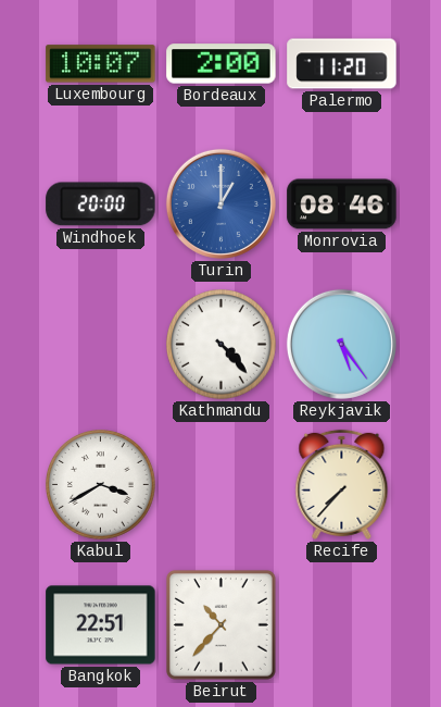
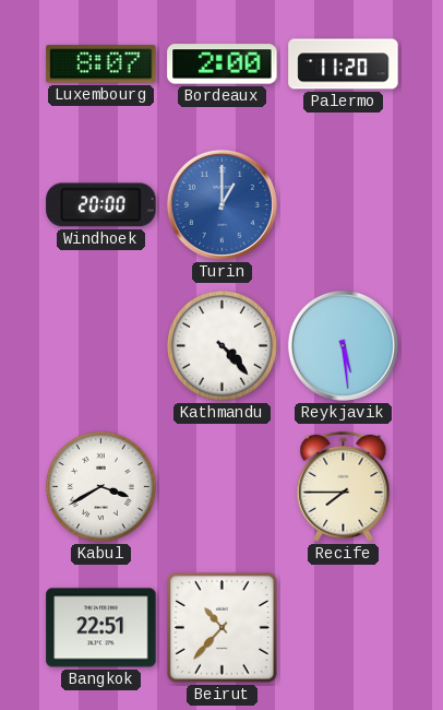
Luxembourg: 10:07 -> 8:07
Monrovia: 08:46 -> none
Reykjavik: 5:24 -> 5:29
Recife: 7:37 -> 7:45
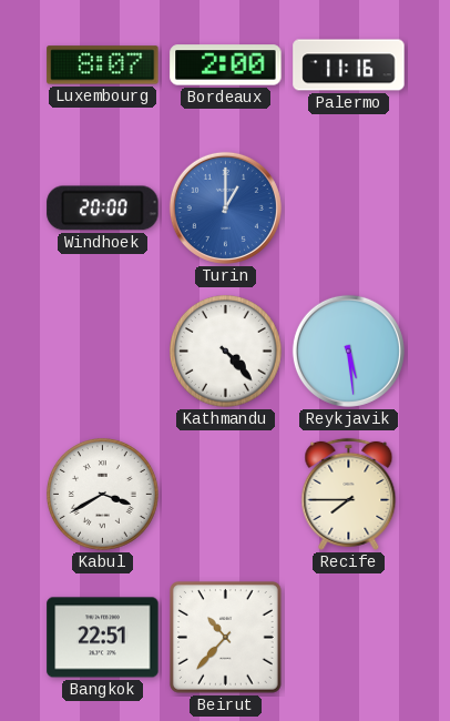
Palermo: 11:20 -> 11:16
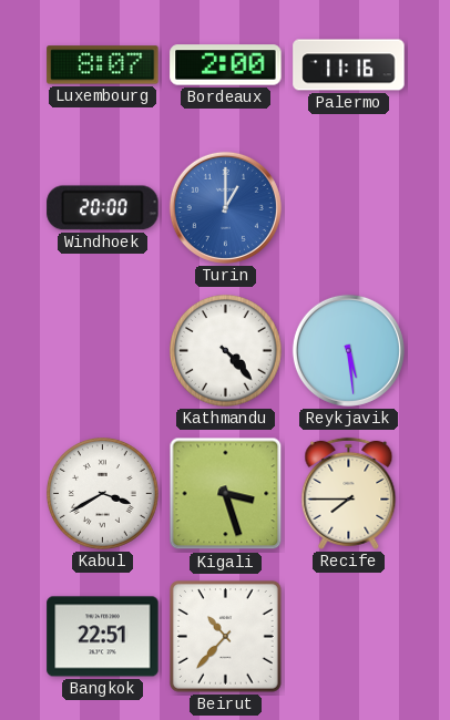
Kigali: none -> 3:27
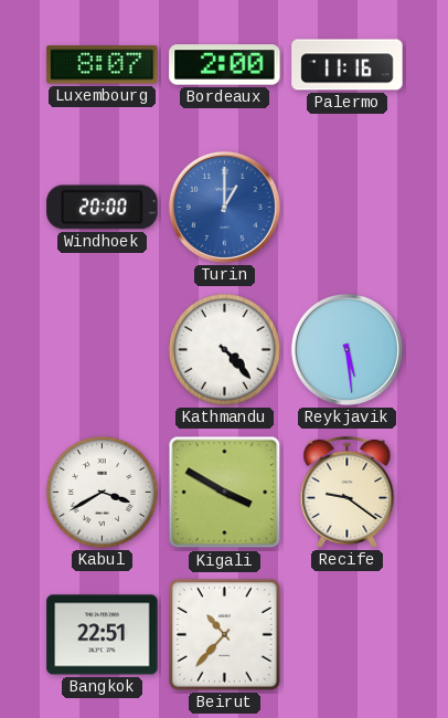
Kigali: 3:27 -> 3:50
Recife: 7:45 -> 9:21
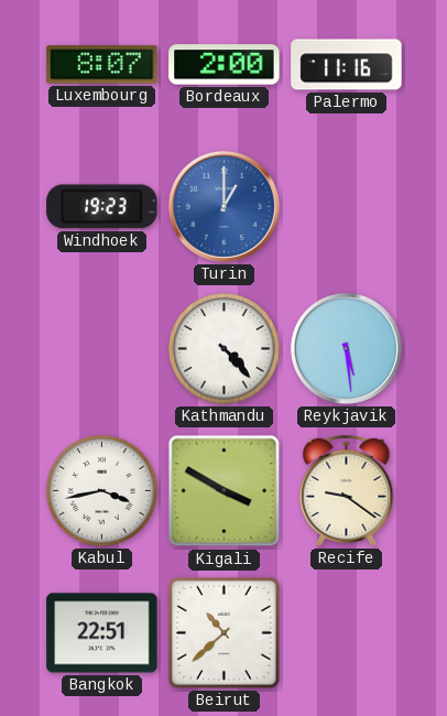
Windhoek: 20:00 -> 19:23
Kabul: 3:40 -> 3:43
Beirut: 10:37 -> 10:38
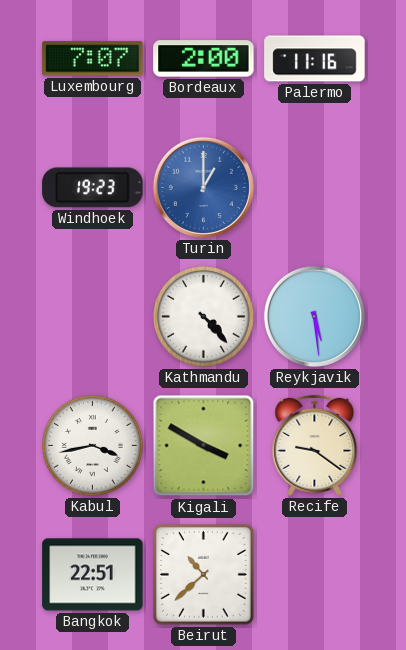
Luxembourg: 8:07 -> 7:07
